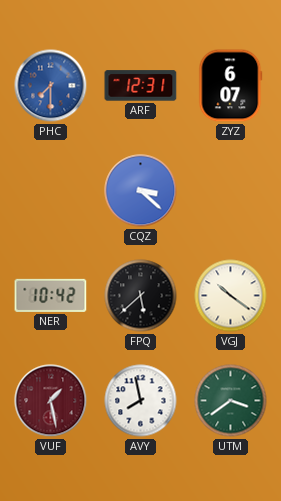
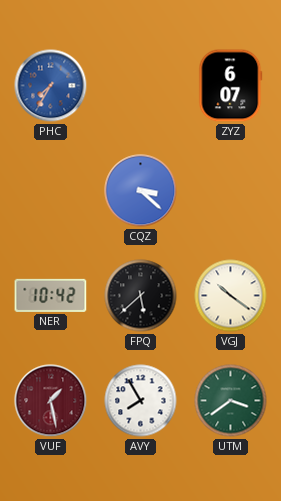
PHC: 7:30 -> 7:35
ARF: 12:31 -> none
AVY: 7:58 -> 7:55
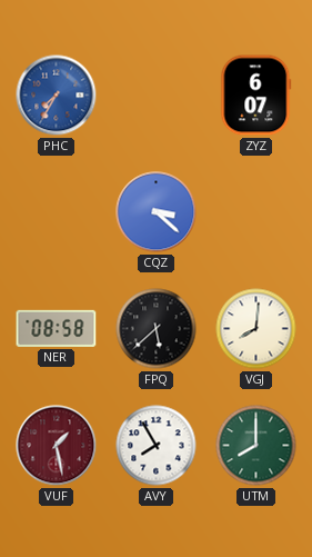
NER: 10:42 -> 08:58
VGJ: 10:21 -> 8:01
UTM: 3:39 -> 8:00
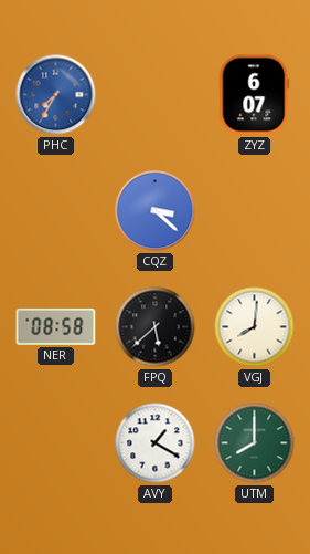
VUF: 1:28 -> none
AVY: 7:55 -> 1:20
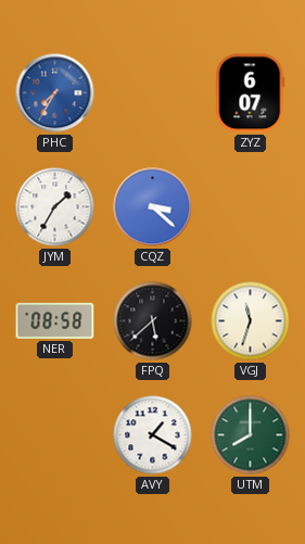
JYM: none -> 1:35
VGJ: 8:01 -> 11:33
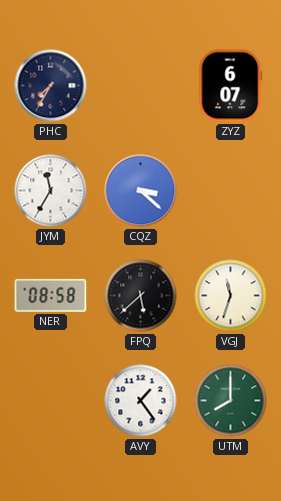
PHC dial: blue -> navy
JYM: 1:35 -> 11:35
AVY: 1:20 -> 1:24
